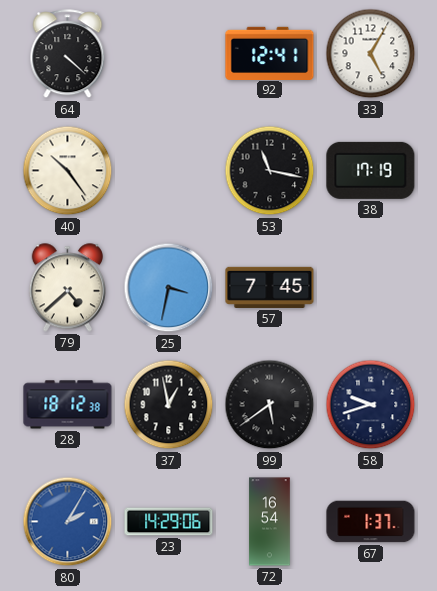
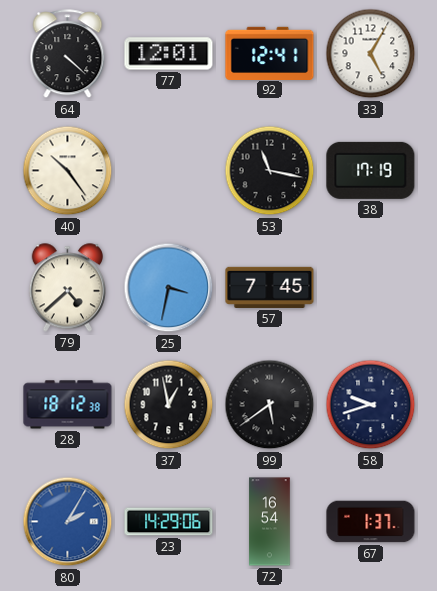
77: none -> 12:01
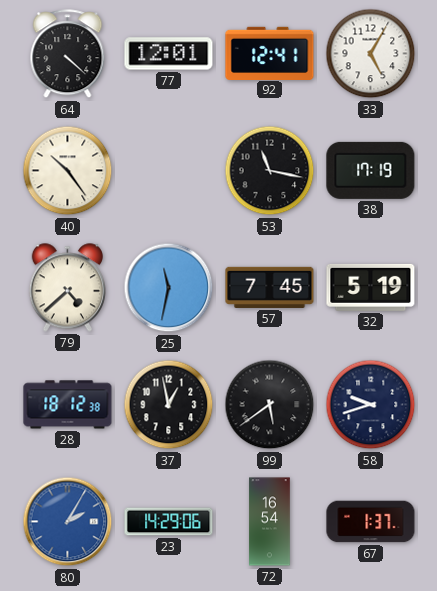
25: 3:32 -> 11:32
32: none -> 5:19
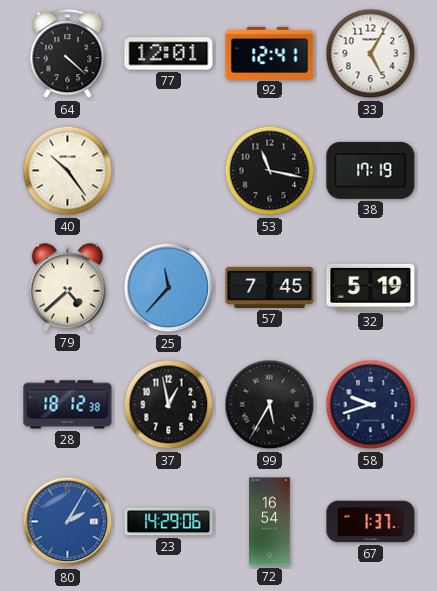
25: 11:32 -> 11:37
99: 5:39 -> 5:35
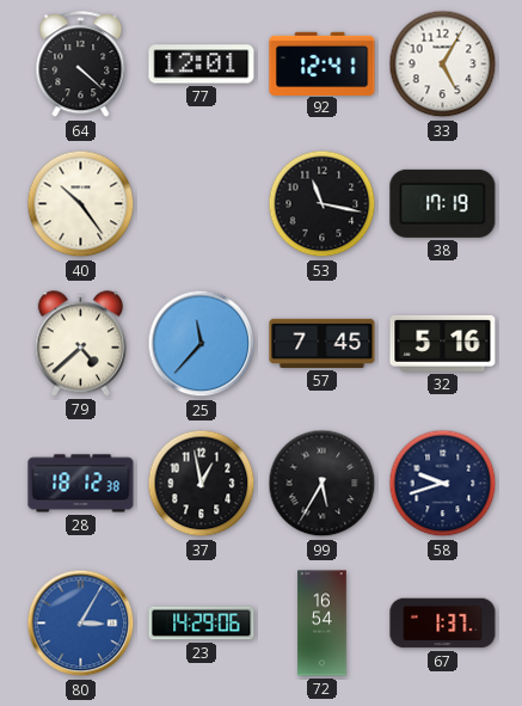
32: 5:19 -> 5:16
80: 2:05 -> 3:05
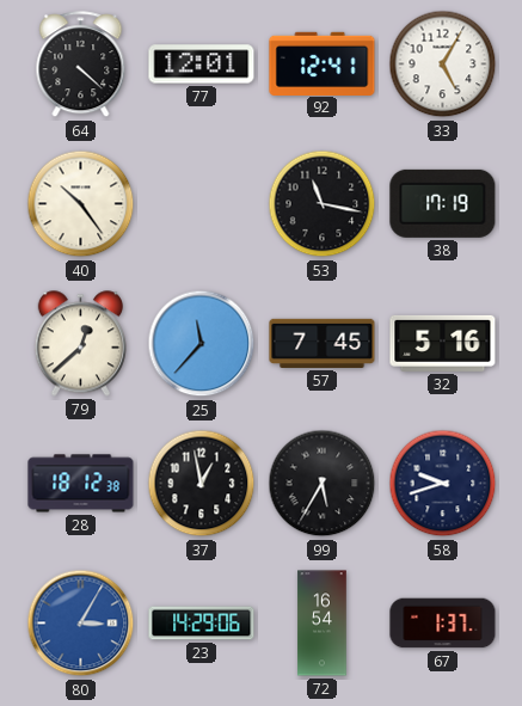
79: 4:38 -> 12:38
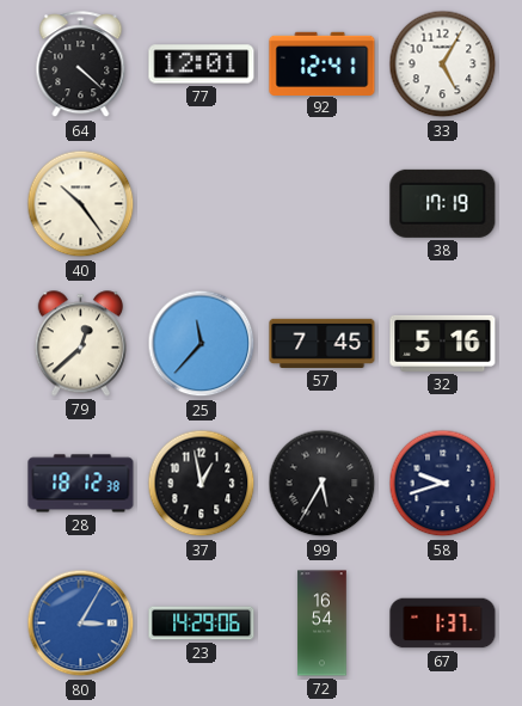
53: 11:17 -> none
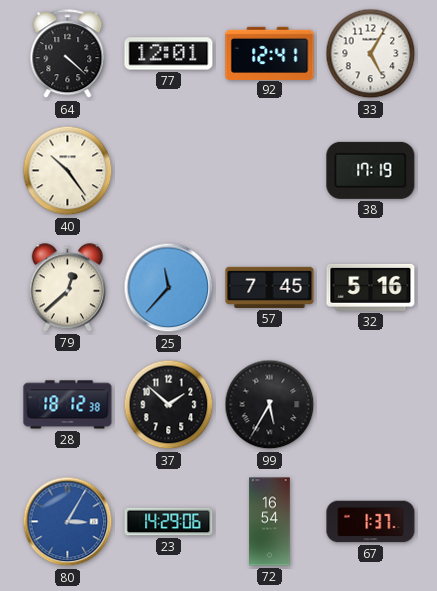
37: 12:58 -> 1:52
58: 9:42 -> none
